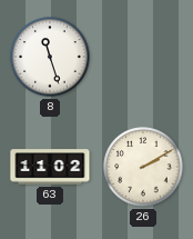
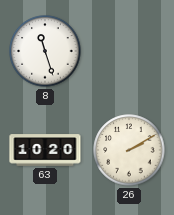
63: 11:02 -> 10:20
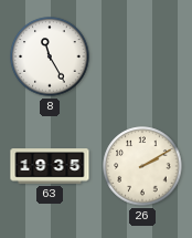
8: 11:27 -> 11:25
63: 10:20 -> 19:35
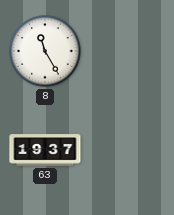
63: 19:35 -> 19:37
26: 2:10 -> none
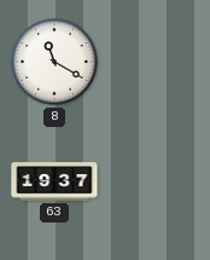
8: 11:25 -> 11:20
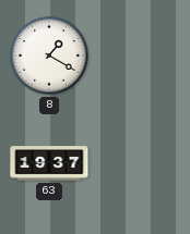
8: 11:20 -> 1:20
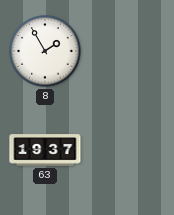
8: 1:20 -> 1:55
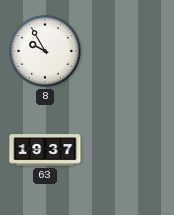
8: 1:55 -> 9:55
